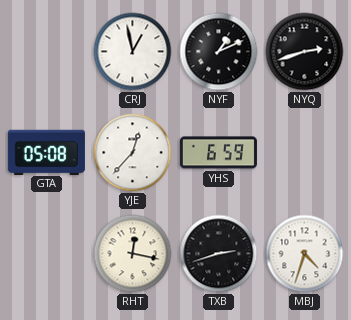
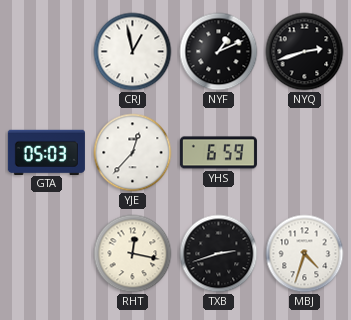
GTA: 05:08 -> 05:03
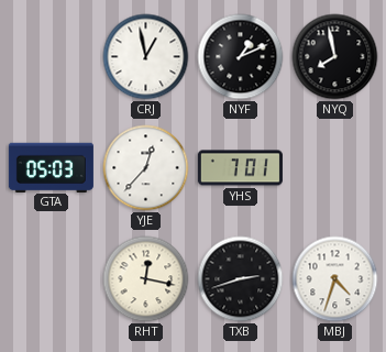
NYQ: 2:42 -> 7:58
YHS: 6:59 -> 7:01
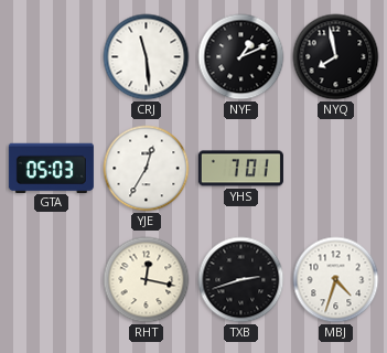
CRJ: 12:58 -> 11:29
YJE: 12:37 -> 12:35
